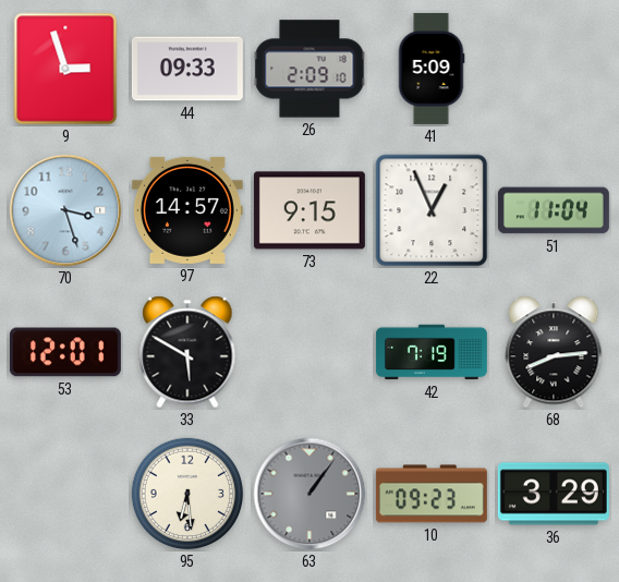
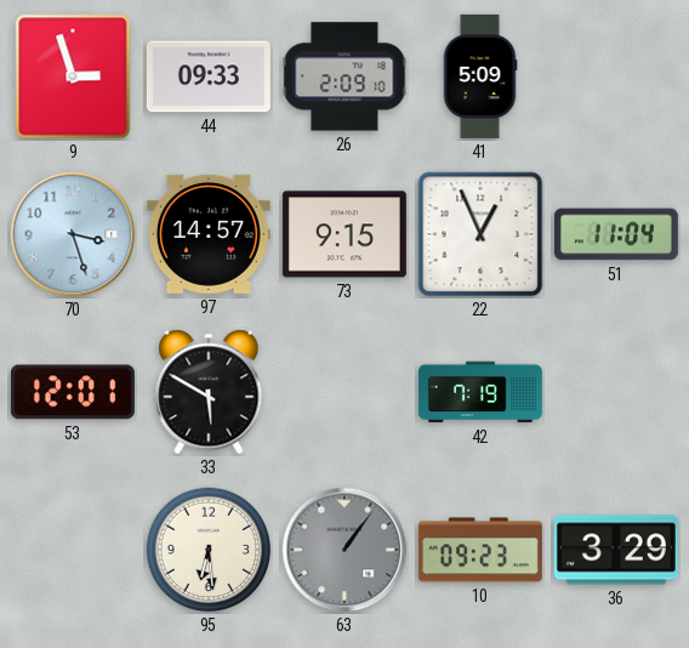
68: 8:14 -> none
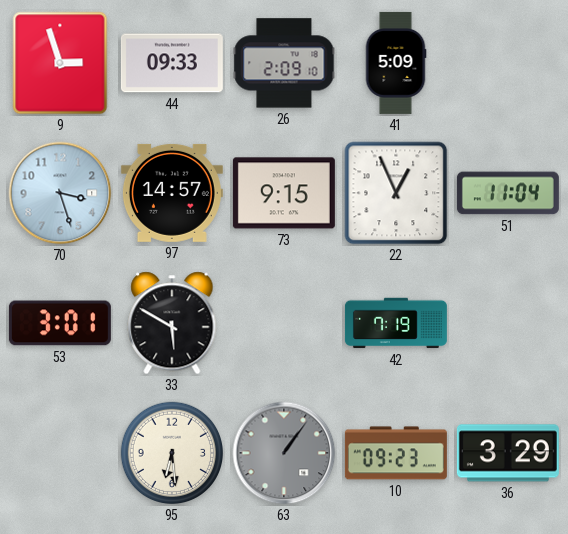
53: 12:01 -> 3:01
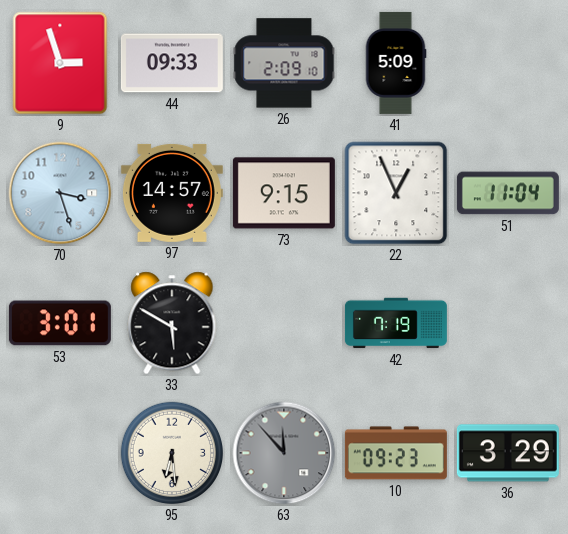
63: 1:06 -> 11:53
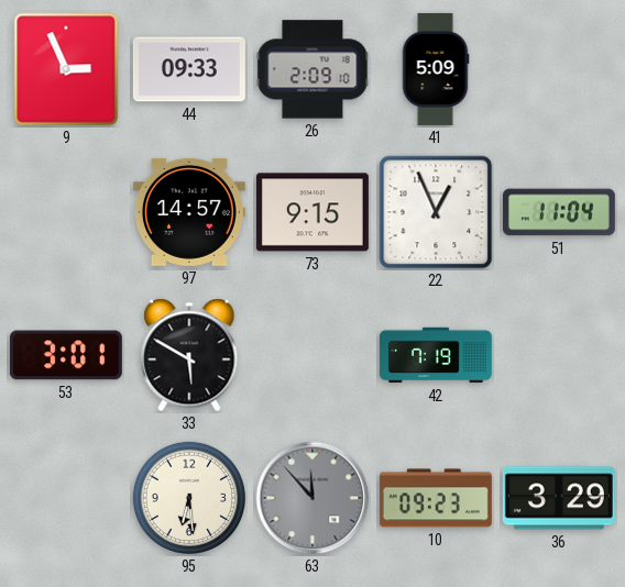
9: 2:57 -> 2:56
70: 3:27 -> none
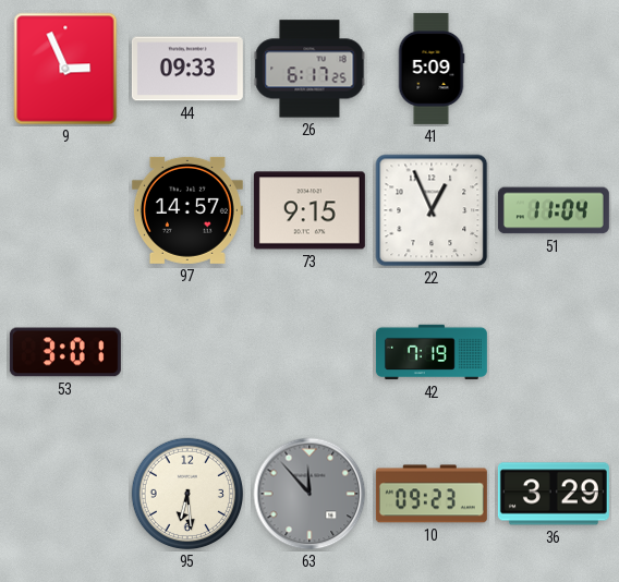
26: 2:09 -> 6:17
33: 5:50 -> none
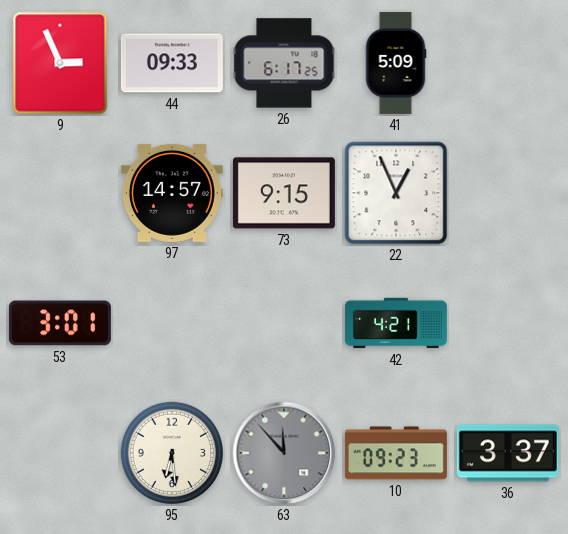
51: 11:04 -> none
42: 7:19 -> 4:21
36: 3:29 -> 3:37
